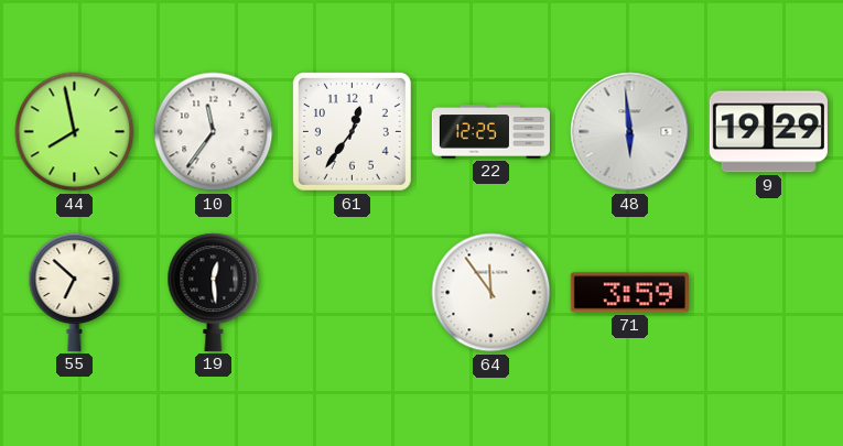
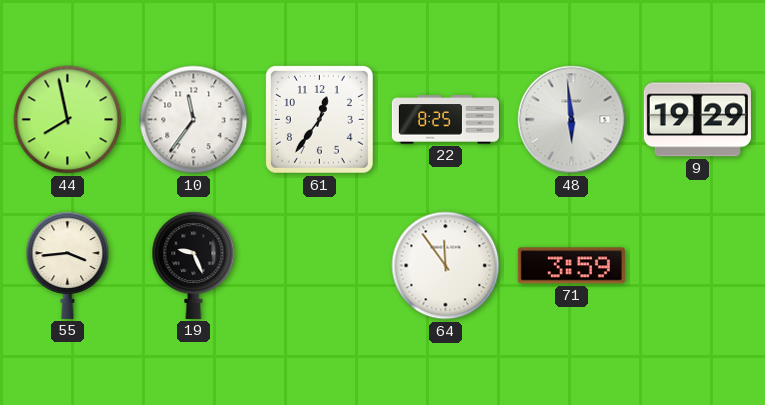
22: 12:25 -> 8:25
55: 6:52 -> 3:44
19: 12:29 -> 9:26
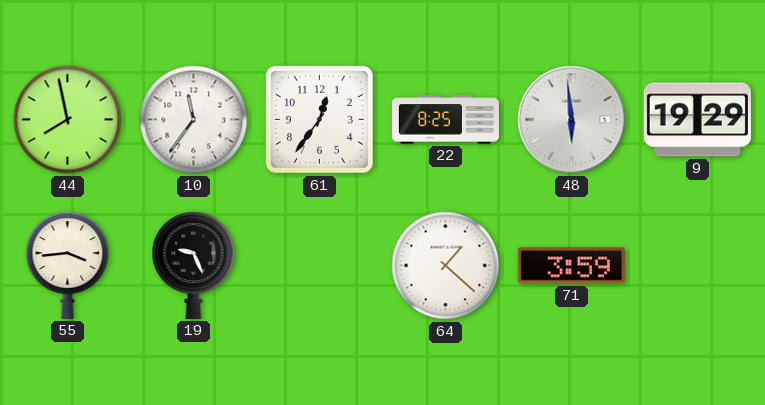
64: 11:54 -> 1:22
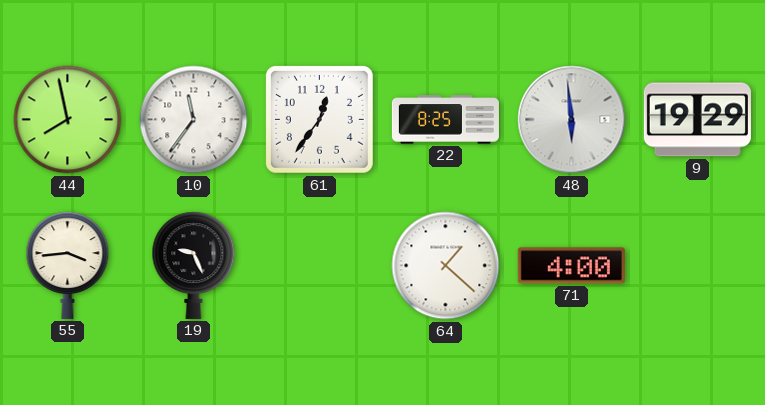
71: 3:59 -> 4:00
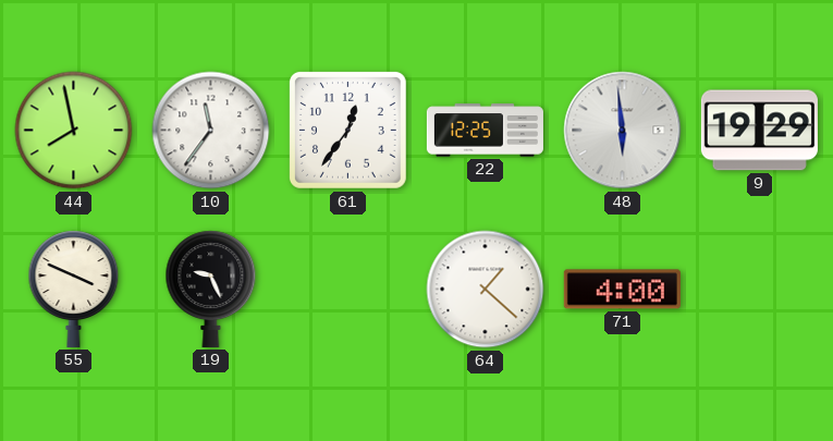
22: 8:25 -> 12:25
55: 3:44 -> 3:49
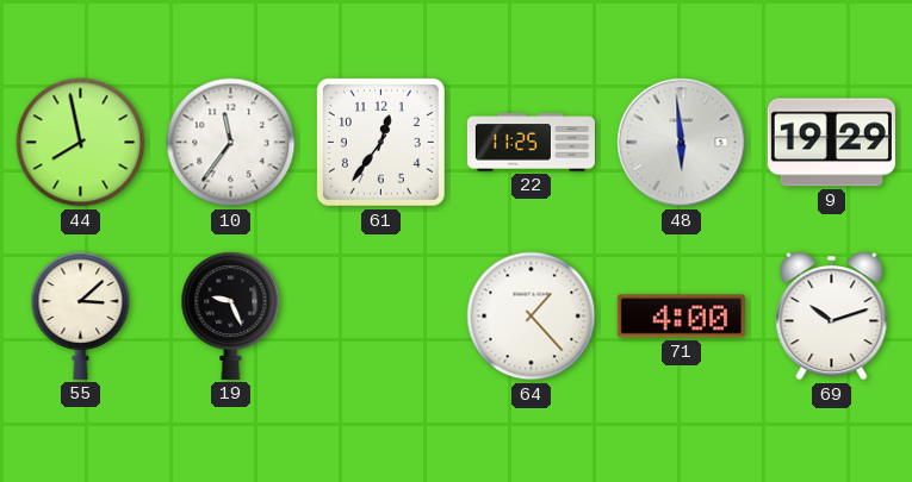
22: 12:25 -> 11:25
55: 3:49 -> 3:08
64: 1:22 -> 1:23
69: none -> 10:12
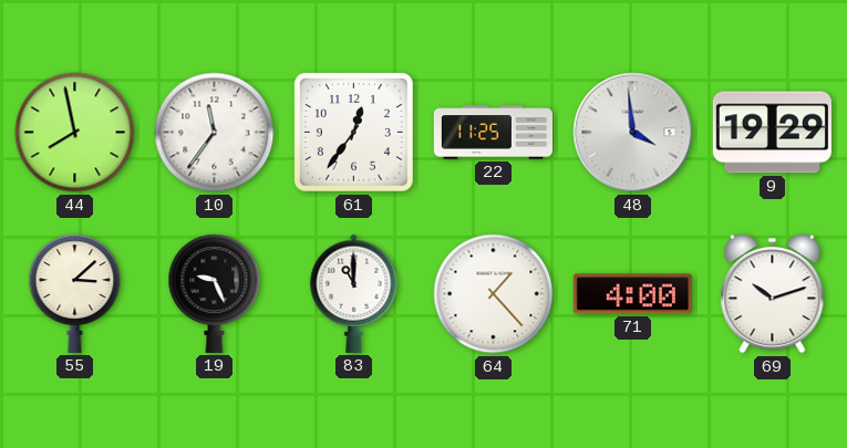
48: 5:59 -> 3:59
83: none -> 11:00
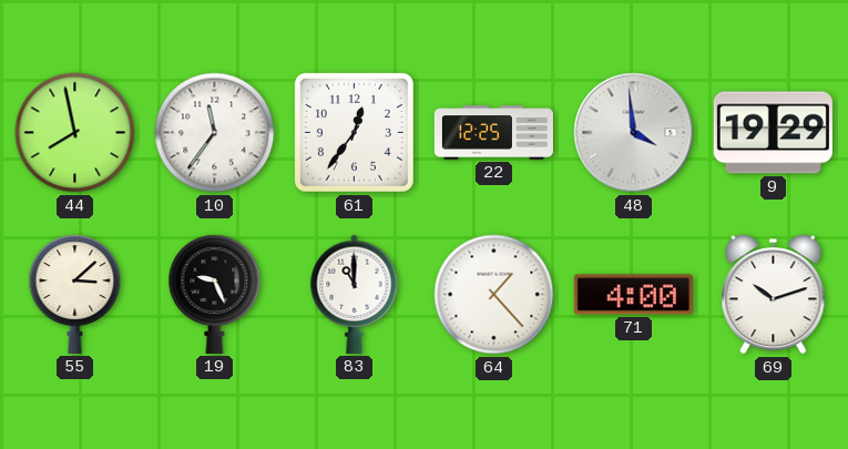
22: 11:25 -> 12:25
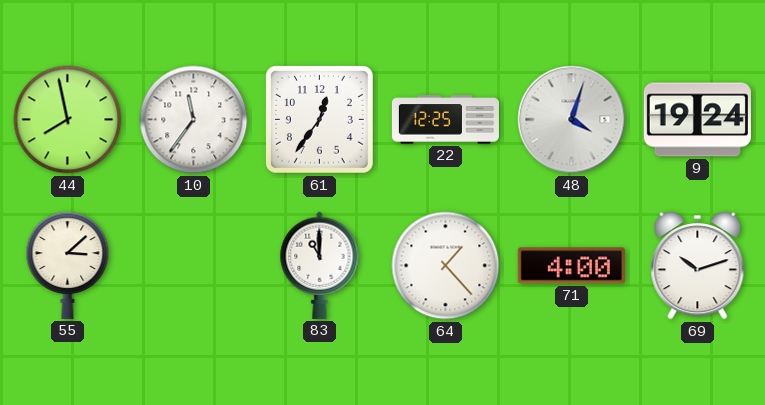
48: 3:59 -> 4:03
9: 19:29 -> 19:24
19: 9:26 -> none
